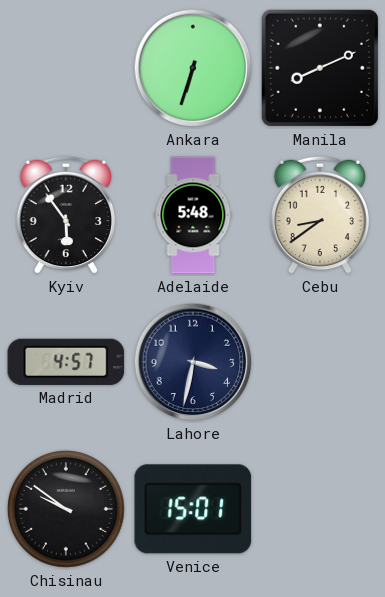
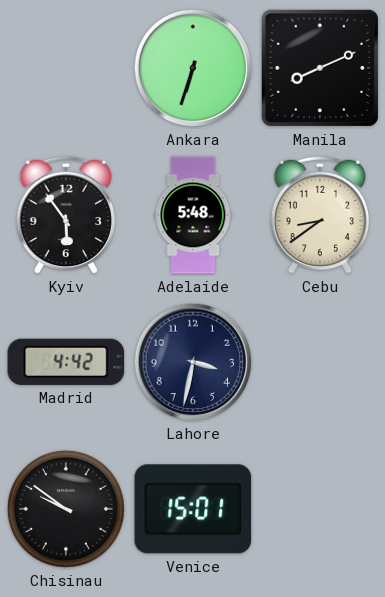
Madrid: 4:57 -> 4:42
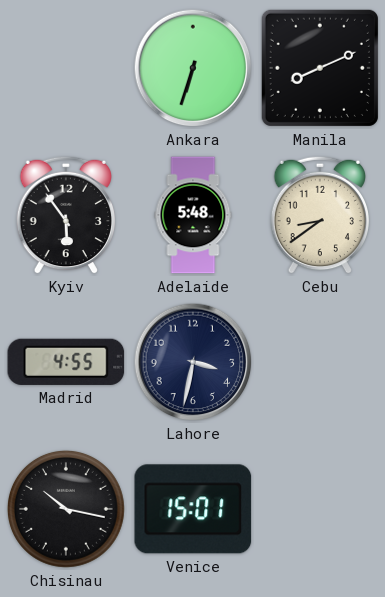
Madrid: 4:42 -> 4:55
Chisinau: 9:51 -> 10:17
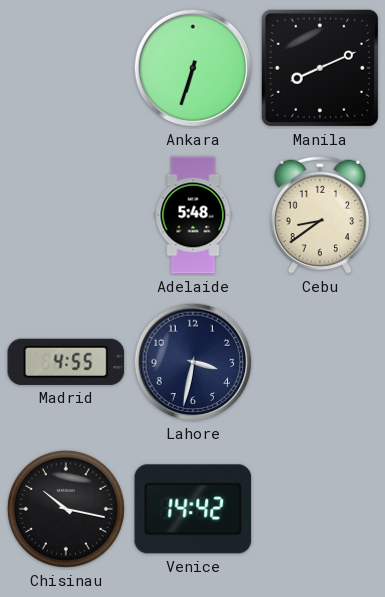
Kyiv: 5:54 -> none
Venice: 15:01 -> 14:42
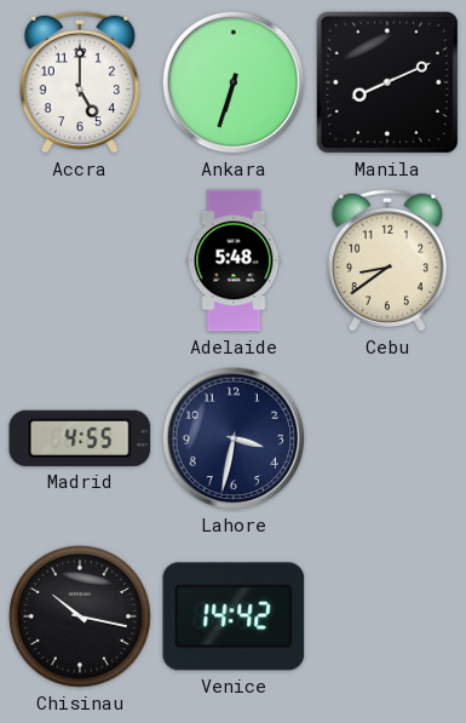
Accra: none -> 5:00
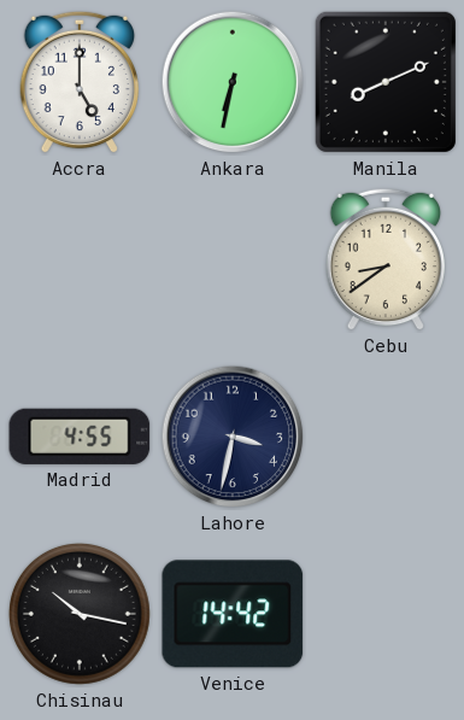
Ankara: 6:33 -> 6:32
Adelaide: 5:48 -> none
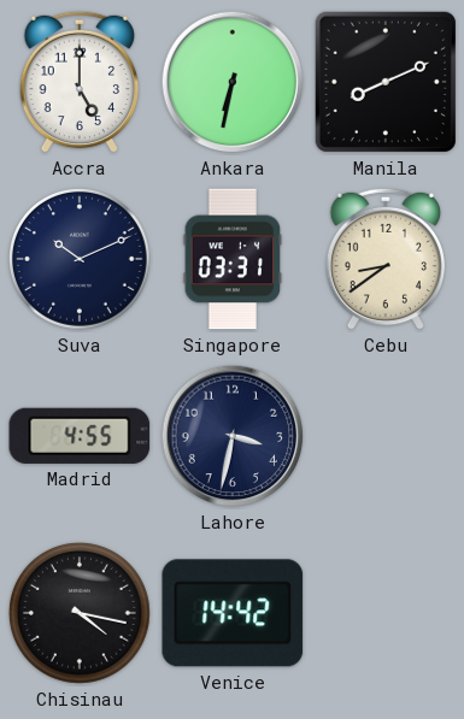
Suva: none -> 10:11
Singapore: none -> 03:31
Chisinau: 10:17 -> 4:17
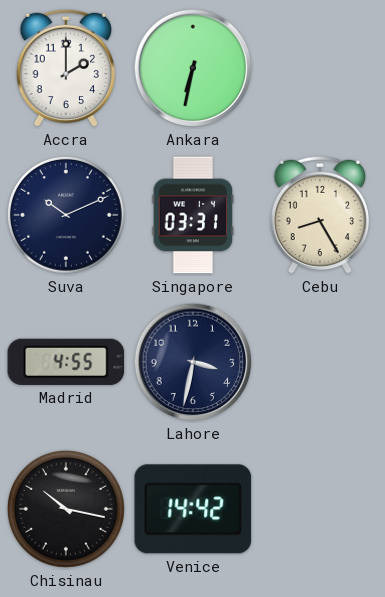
Accra: 5:00 -> 2:00
Manila: 8:11 -> none
Cebu: 8:39 -> 8:25
Chisinau: 4:17 -> 10:17
